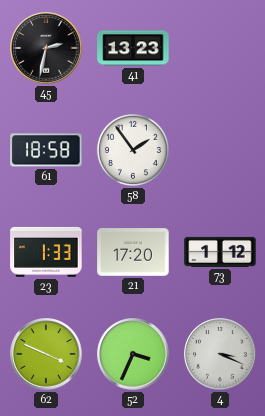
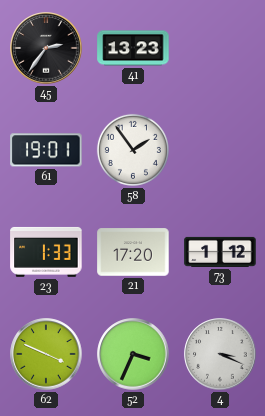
45: 2:32 -> 2:36
61: 18:58 -> 19:01
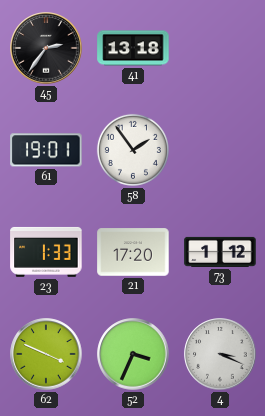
41: 13:23 -> 13:18
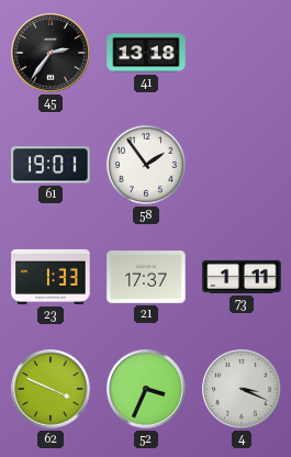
21: 17:20 -> 17:37
73: 1:12 -> 1:11
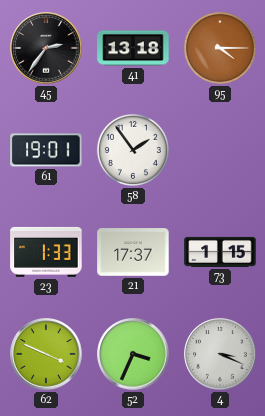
95: none -> 4:15
73: 1:11 -> 1:15
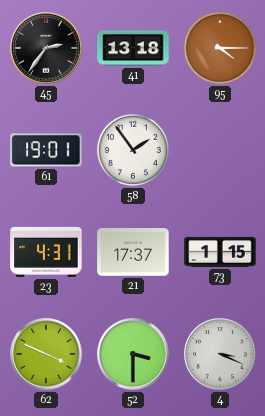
23: 1:33 -> 4:31
52: 3:34 -> 3:30
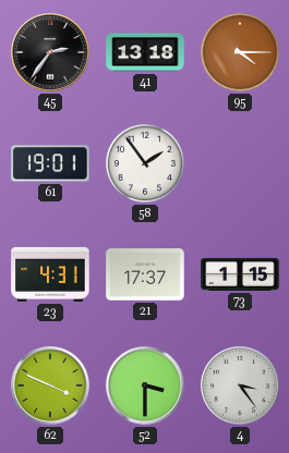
4: 3:19 -> 3:24
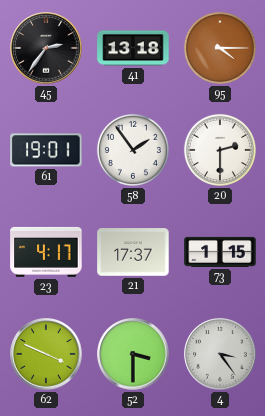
20: none -> 2:30
23: 4:31 -> 4:17
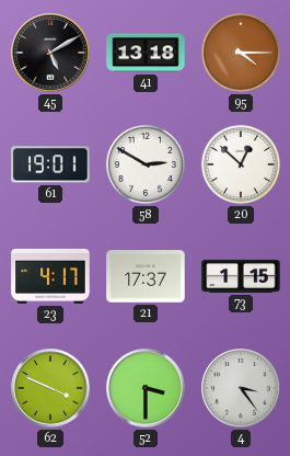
45: 2:36 -> 5:10
58: 1:54 -> 2:50
20: 2:30 -> 12:52
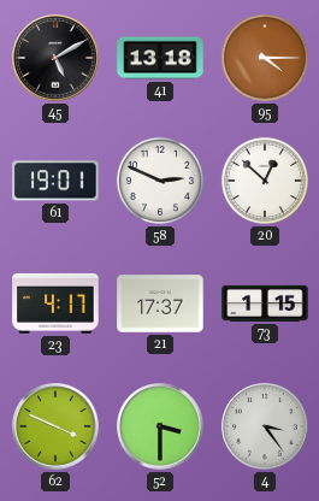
58: 2:50 -> 2:49
